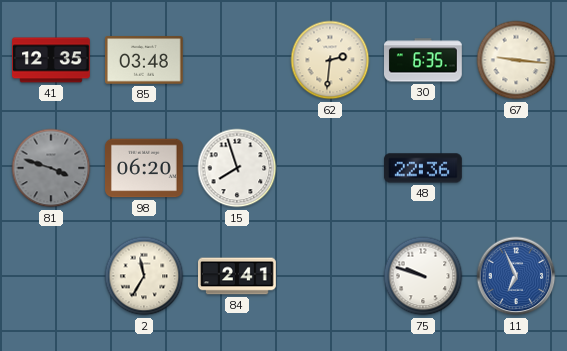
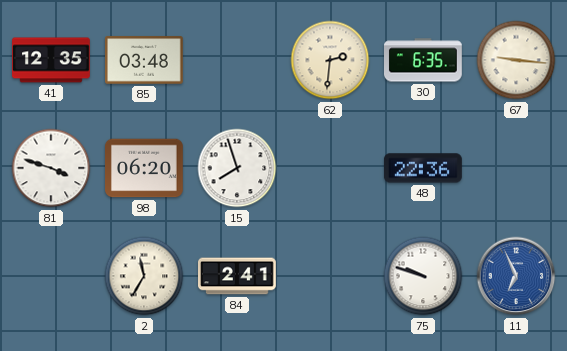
81 dial: grey -> white
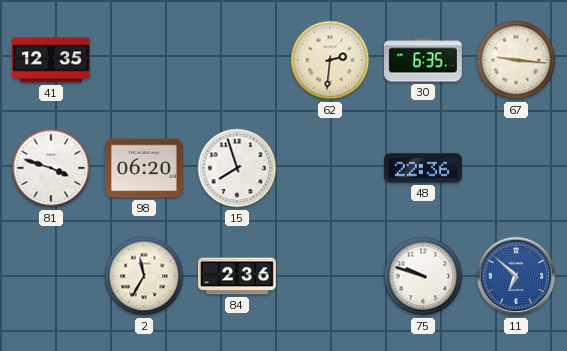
85: 03:48 -> none
84: 2:41 -> 2:36
11: 6:56 -> 6:52
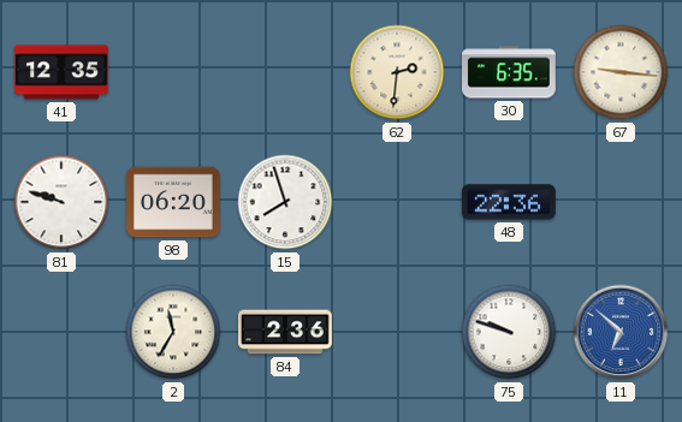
81: 3:48 -> 9:48
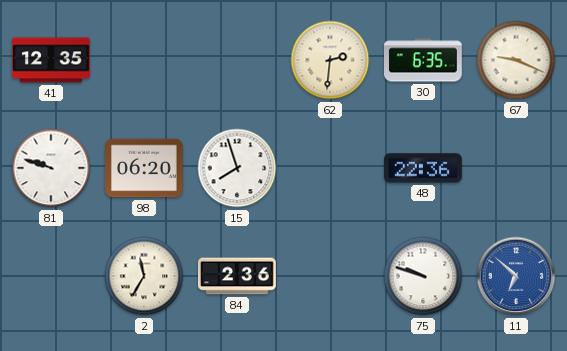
67: 9:16 -> 9:19
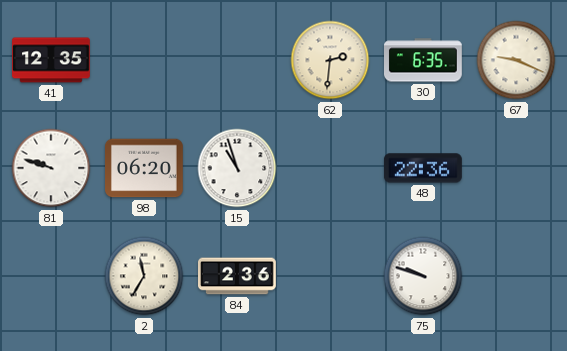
15: 7:57 -> 10:57
11: 6:52 -> none
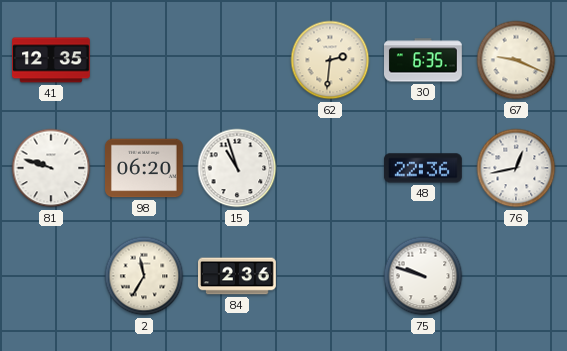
76: none -> 12:43
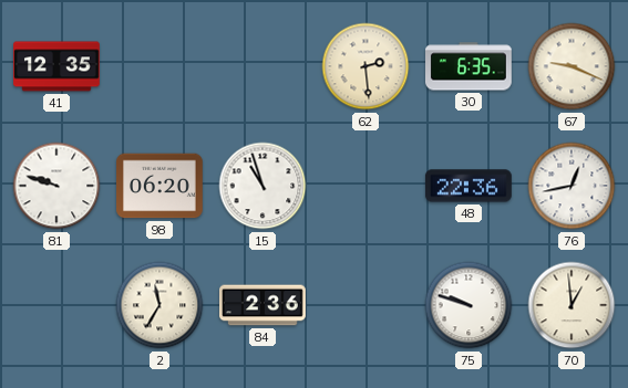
62: 2:31 -> 2:29
70: none -> 12:59
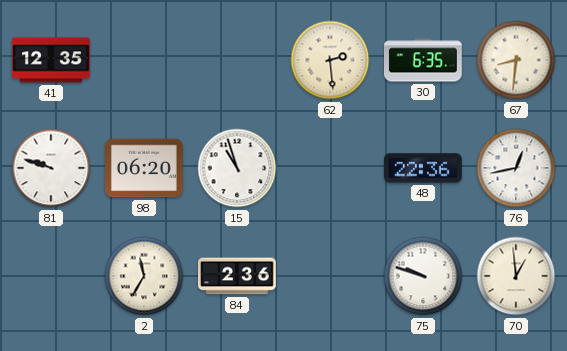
67: 9:19 -> 8:31
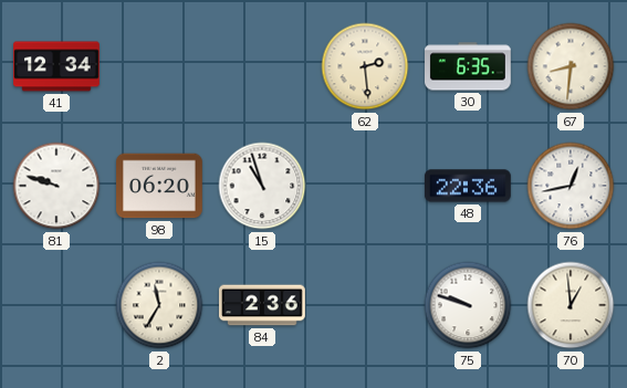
41: 12:35 -> 12:34
